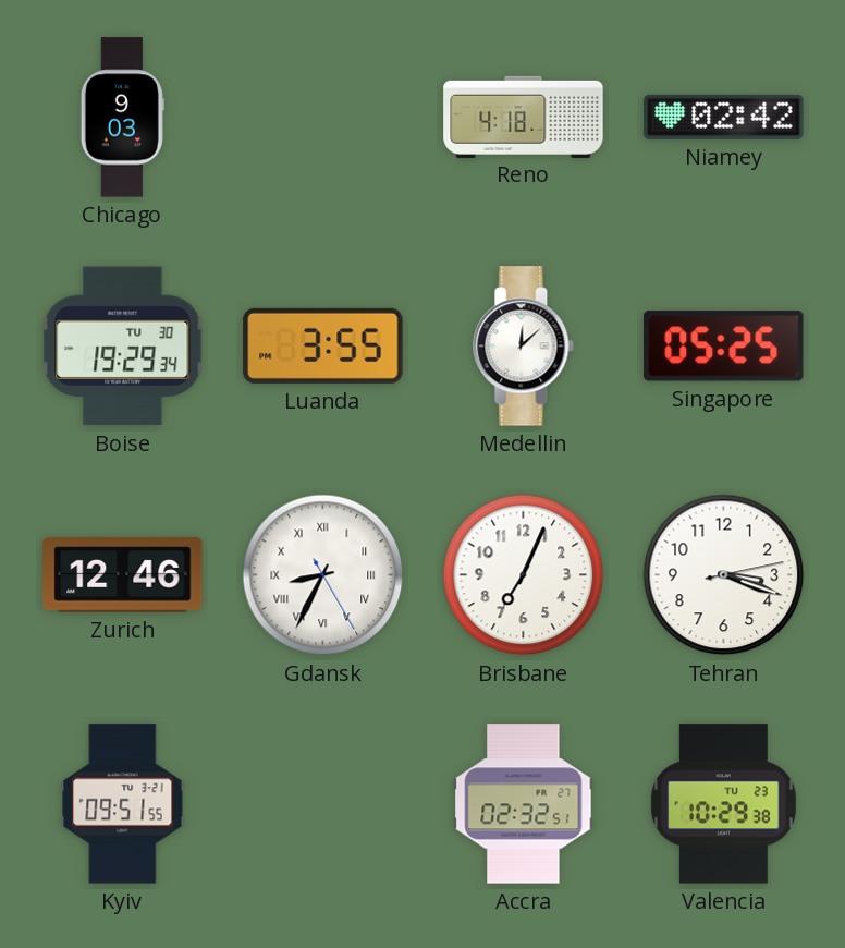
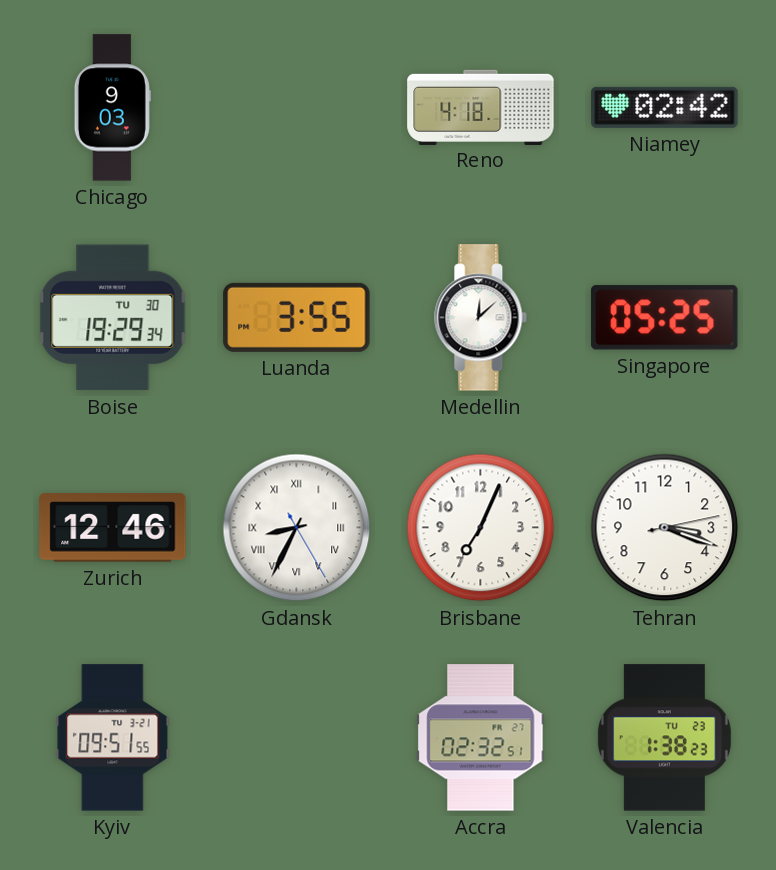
Valencia: 10:29 -> 1:38
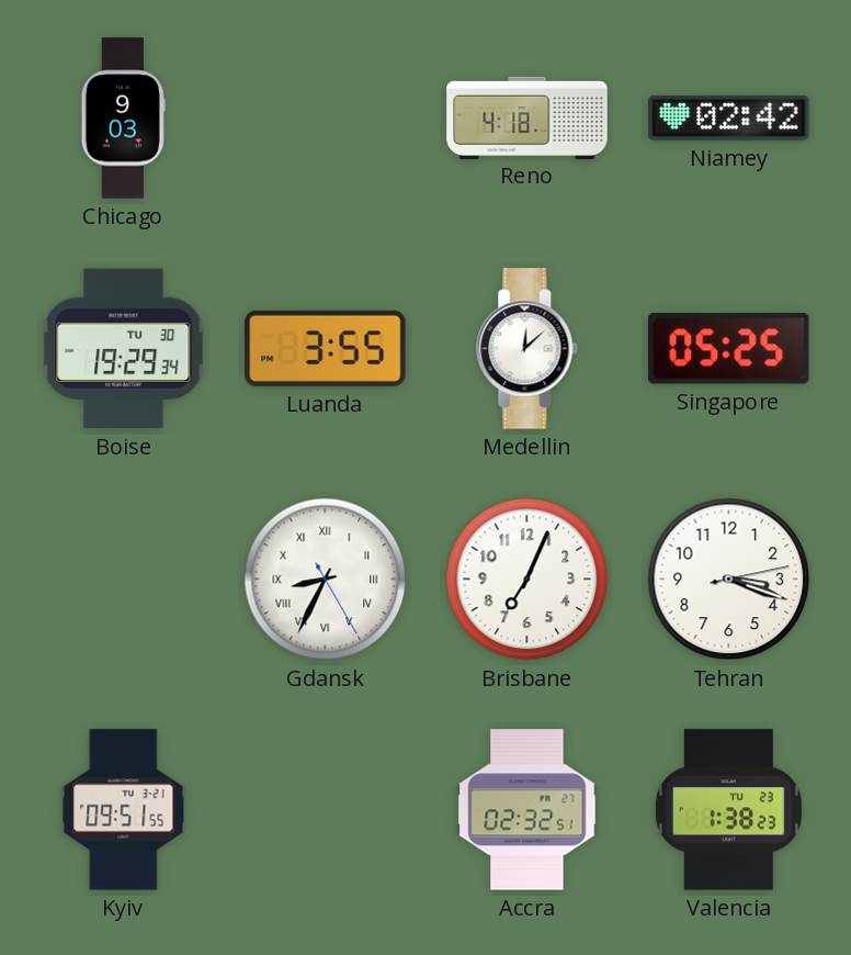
Zurich: 12:46 -> none
